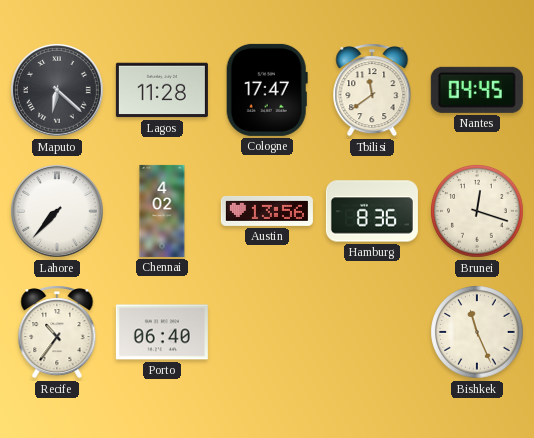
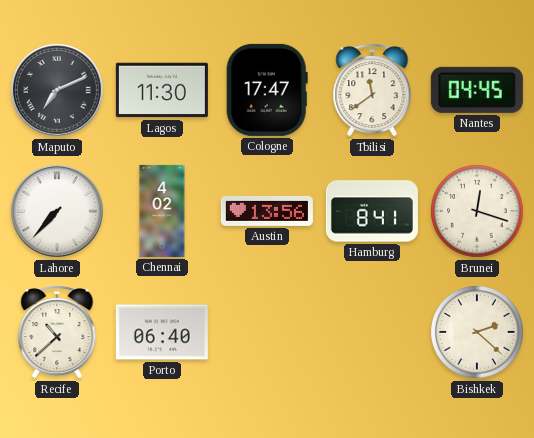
Maputo: 6:22 -> 7:11
Lagos: 11:28 -> 11:30
Hamburg: 8:36 -> 8:41
Recife: 10:36 -> 10:38
Bishkek: 11:26 -> 2:22
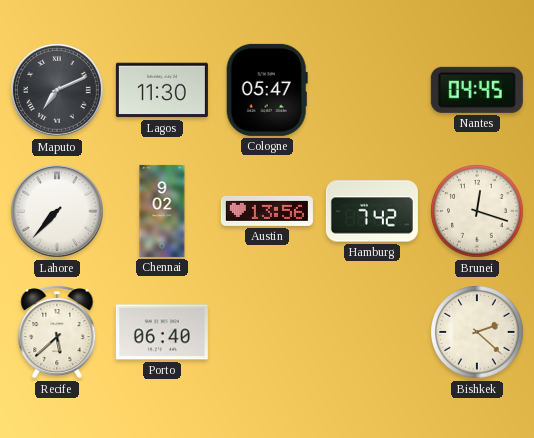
Cologne: 17:47 -> 05:47
Tbilisi: 11:39 -> none
Chennai: 4:02 -> 9:02
Hamburg: 8:41 -> 7:42
Recife: 10:38 -> 5:38
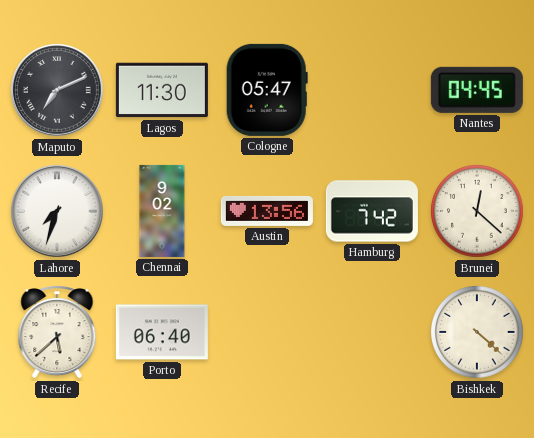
Lahore: 7:37 -> 7:33
Brunei: 12:18 -> 12:22
Bishkek: 2:22 -> 4:22
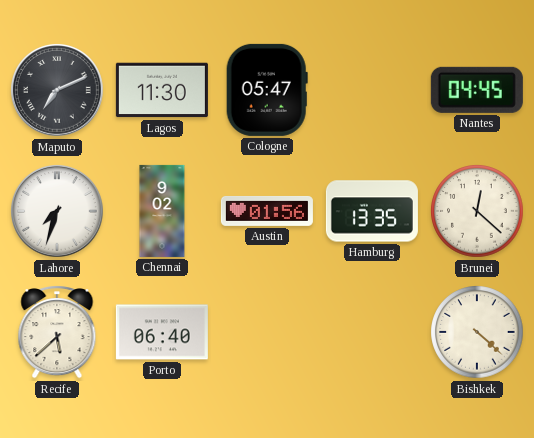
Austin: 13:56 -> 01:56
Hamburg: 7:42 -> 13:35
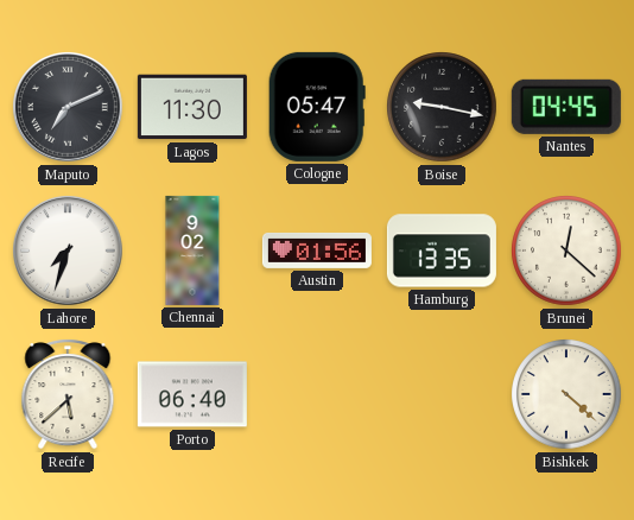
Boise: none -> 9:17
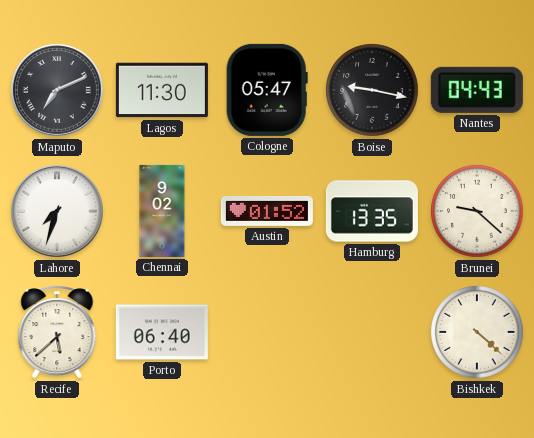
Nantes: 04:45 -> 04:43
Austin: 01:56 -> 01:52
Brunei: 12:22 -> 9:22
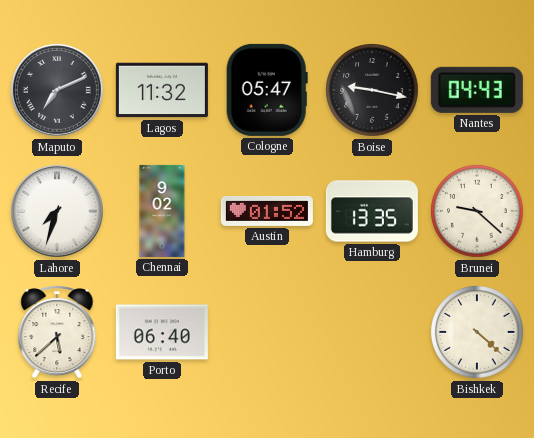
Lagos: 11:30 -> 11:32
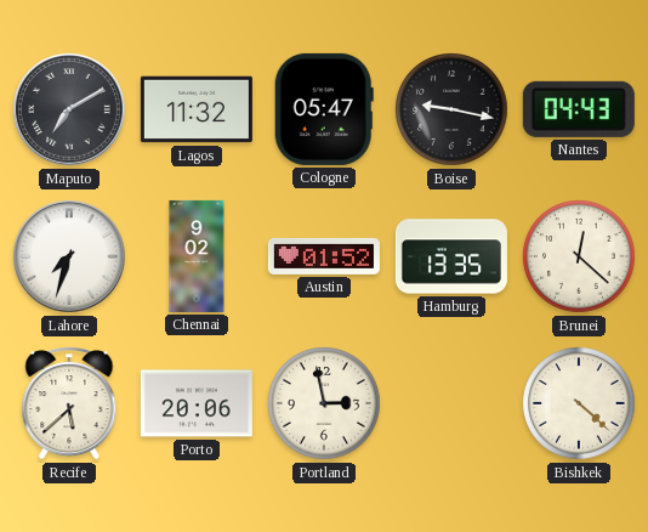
Maputo: 7:11 -> 7:10
Brunei: 9:22 -> 12:22
Porto: 06:40 -> 20:06
Portland: none -> 2:58
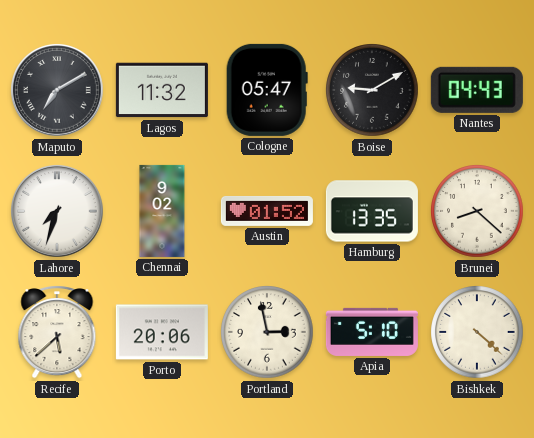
Boise: 9:17 -> 9:10
Brunei: 12:22 -> 8:22
Apia: none -> 5:10
